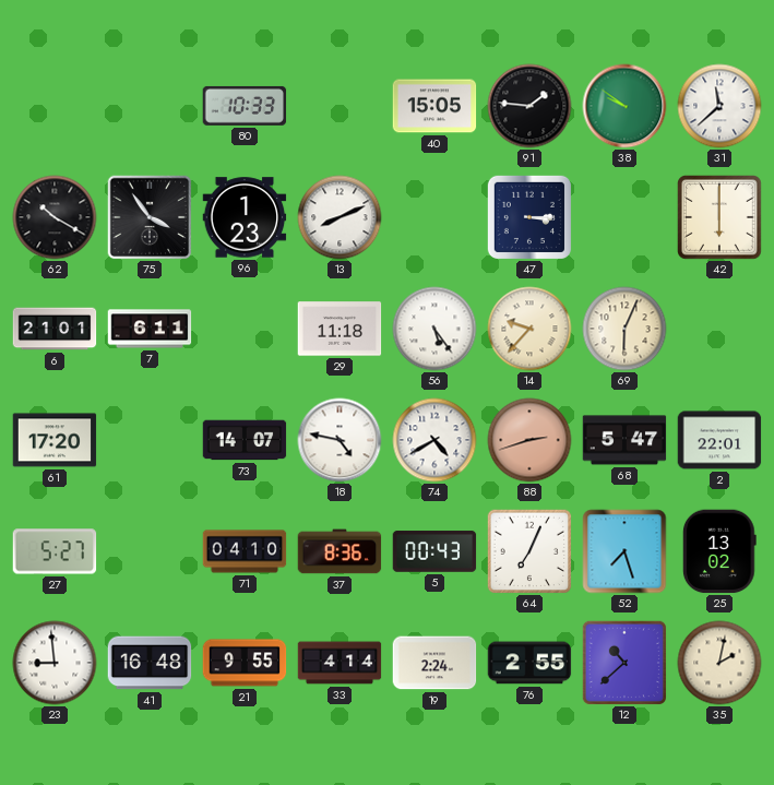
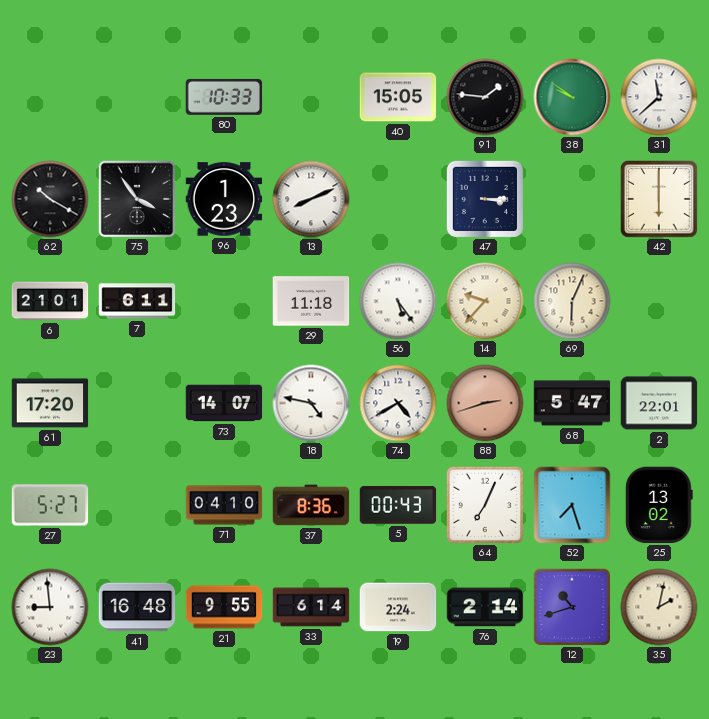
33: 4:14 -> 6:14
76: 2:55 -> 2:14
12: 10:38 -> 10:42
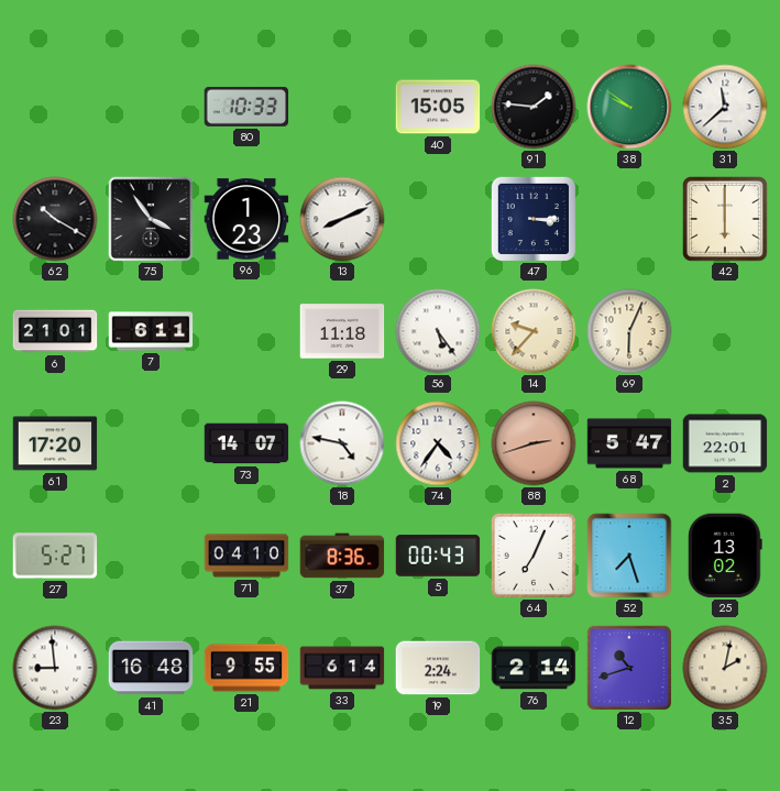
74: 4:40 -> 4:36
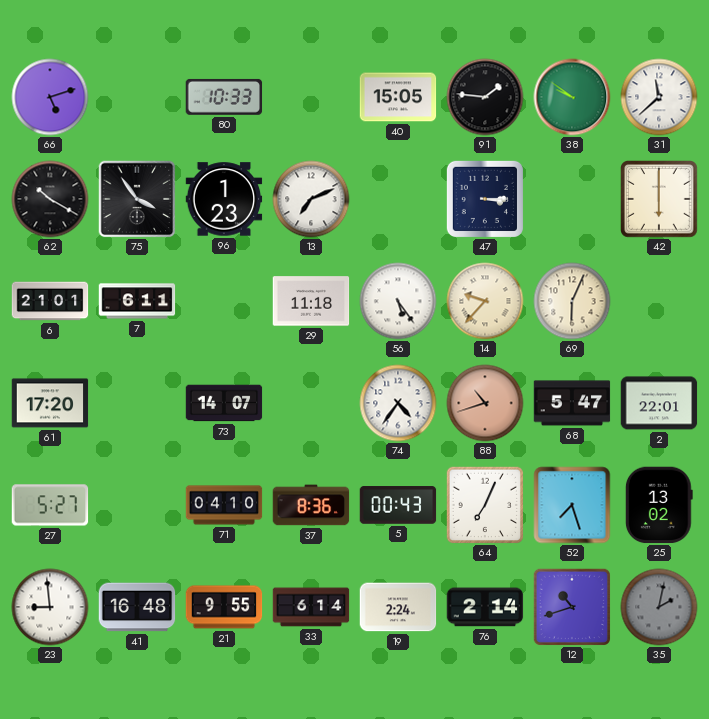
66: none -> 5:12
13: 8:11 -> 7:11
18: 4:47 -> none
88: 2:42 -> 10:42
35 dial: cream -> grey
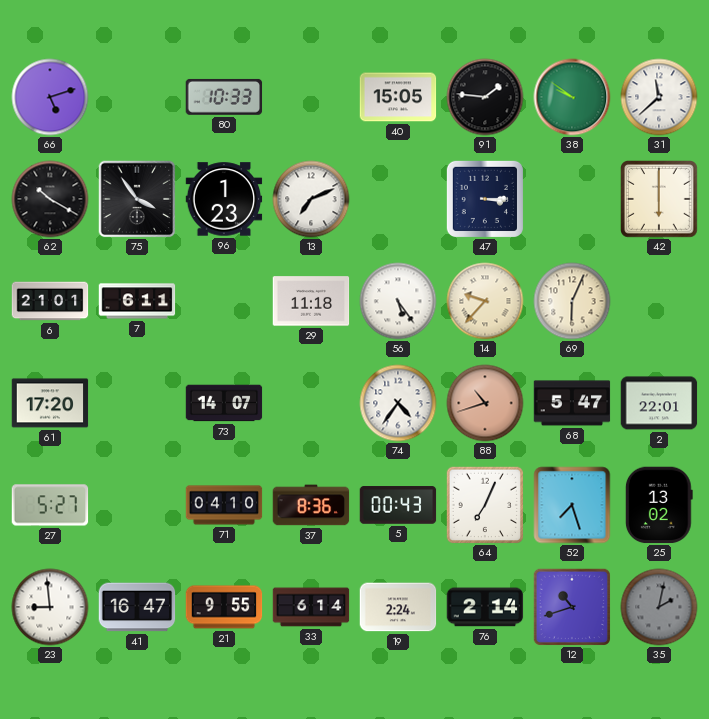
41: 16:48 -> 16:47
